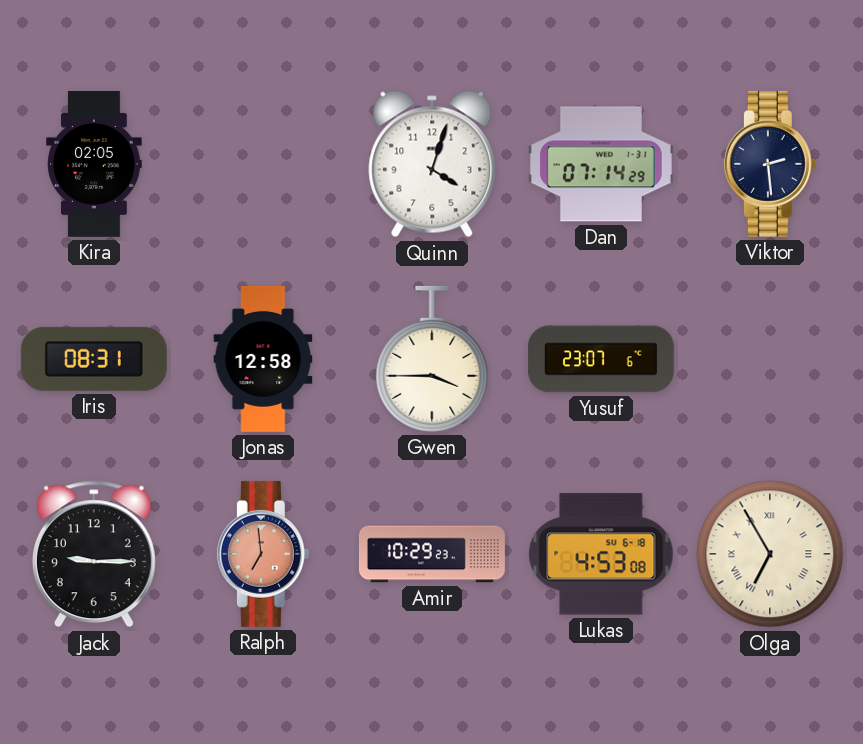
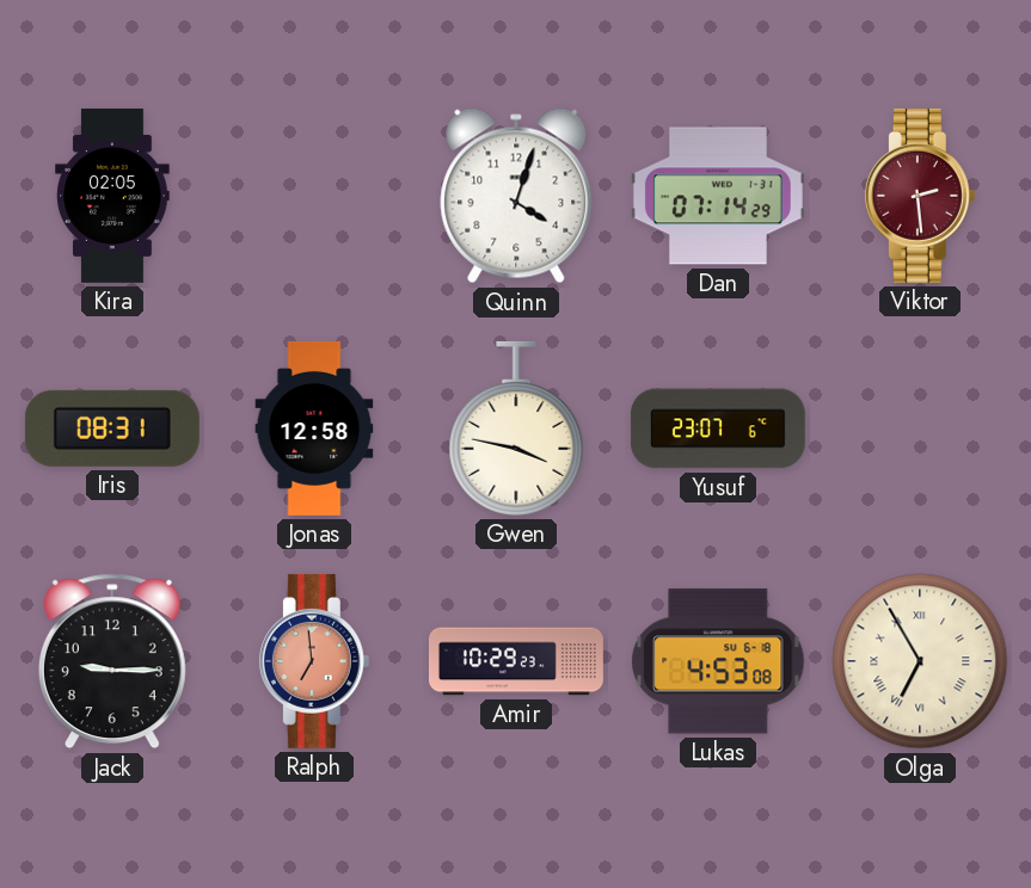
Viktor dial: navy -> burgundy
Gwen: 3:45 -> 3:47
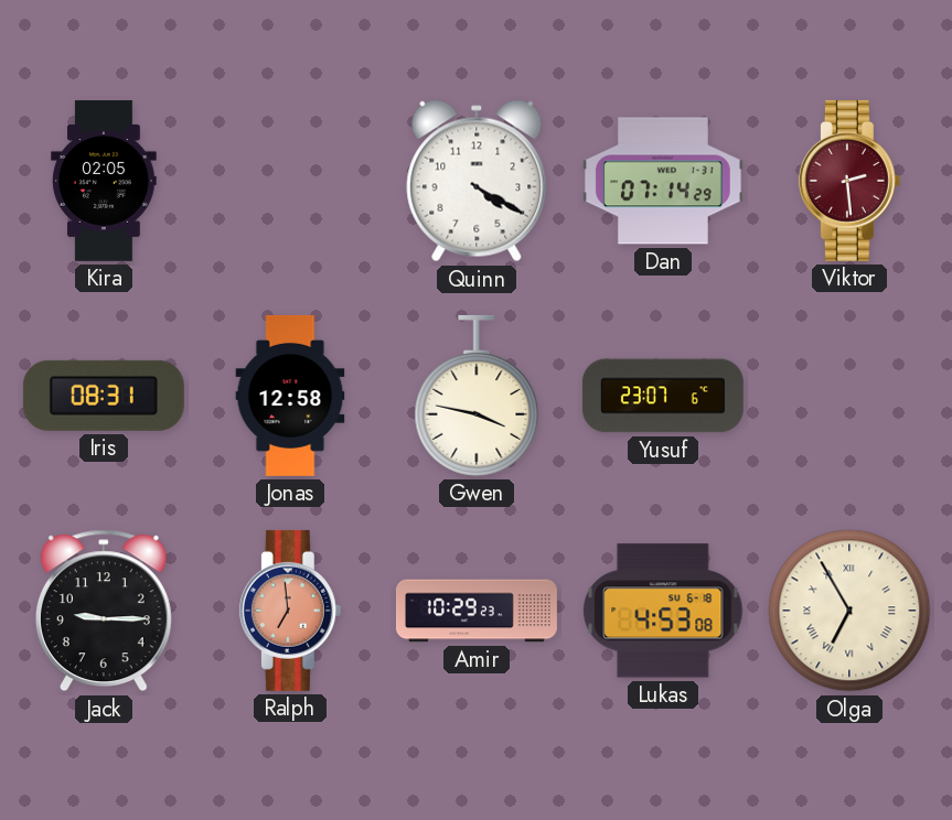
Quinn: 4:03 -> 4:20
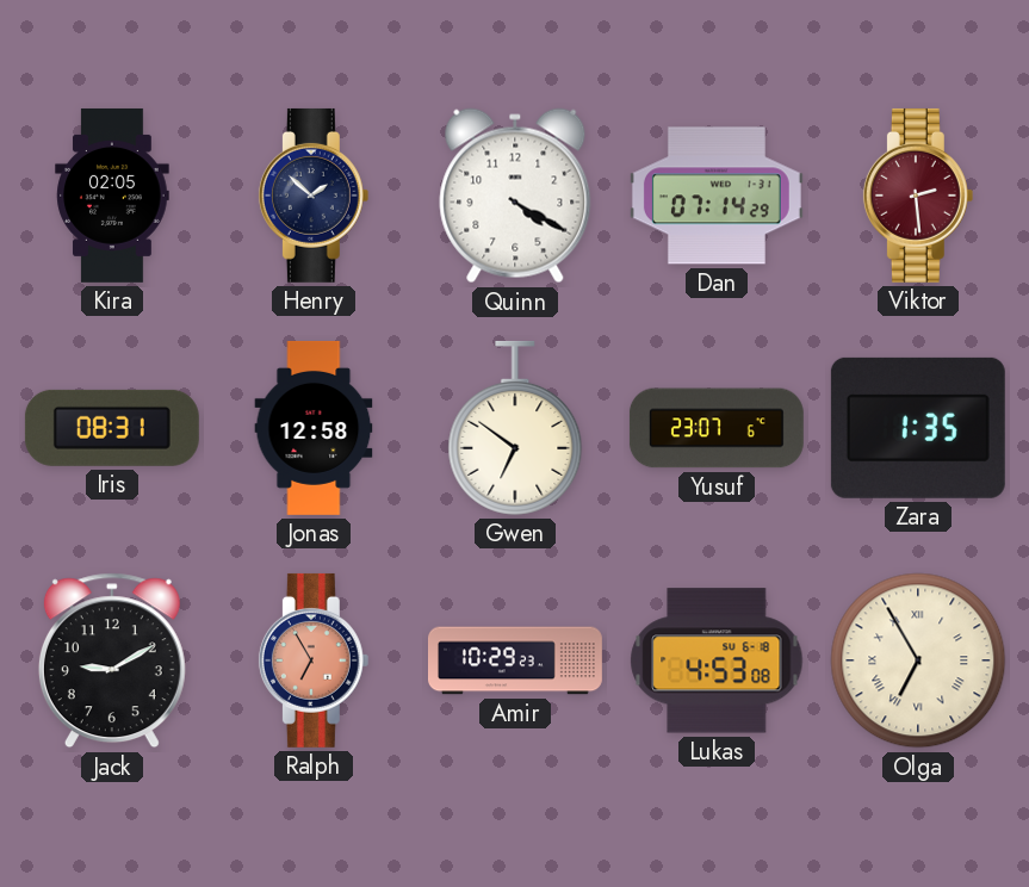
Henry: none -> 1:52
Gwen: 3:47 -> 6:51
Zara: none -> 1:35
Jack: 9:15 -> 9:10
Ralph: 6:59 -> 6:55
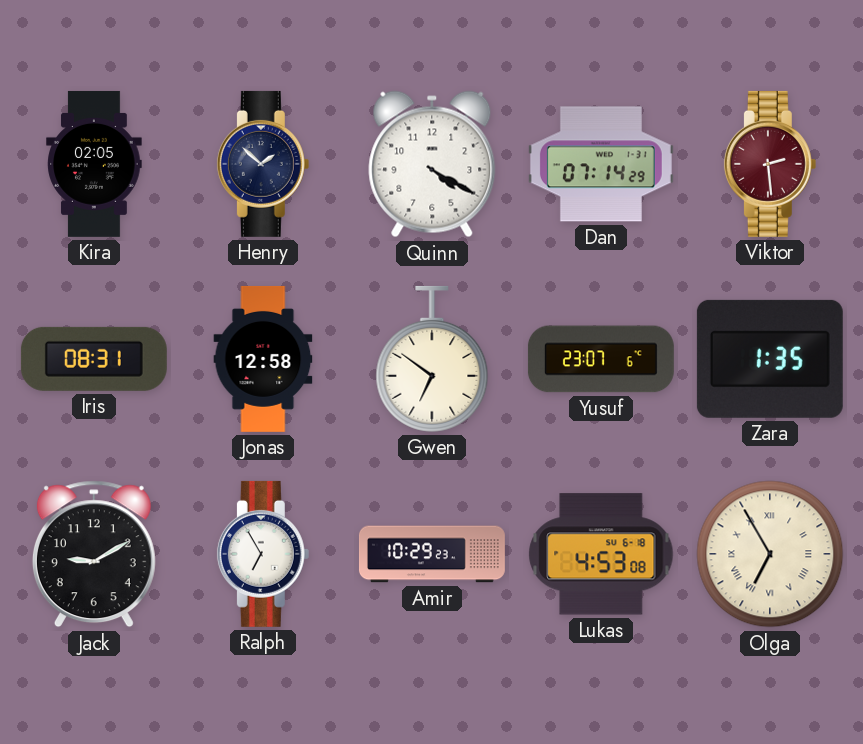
Ralph dial: salmon -> white
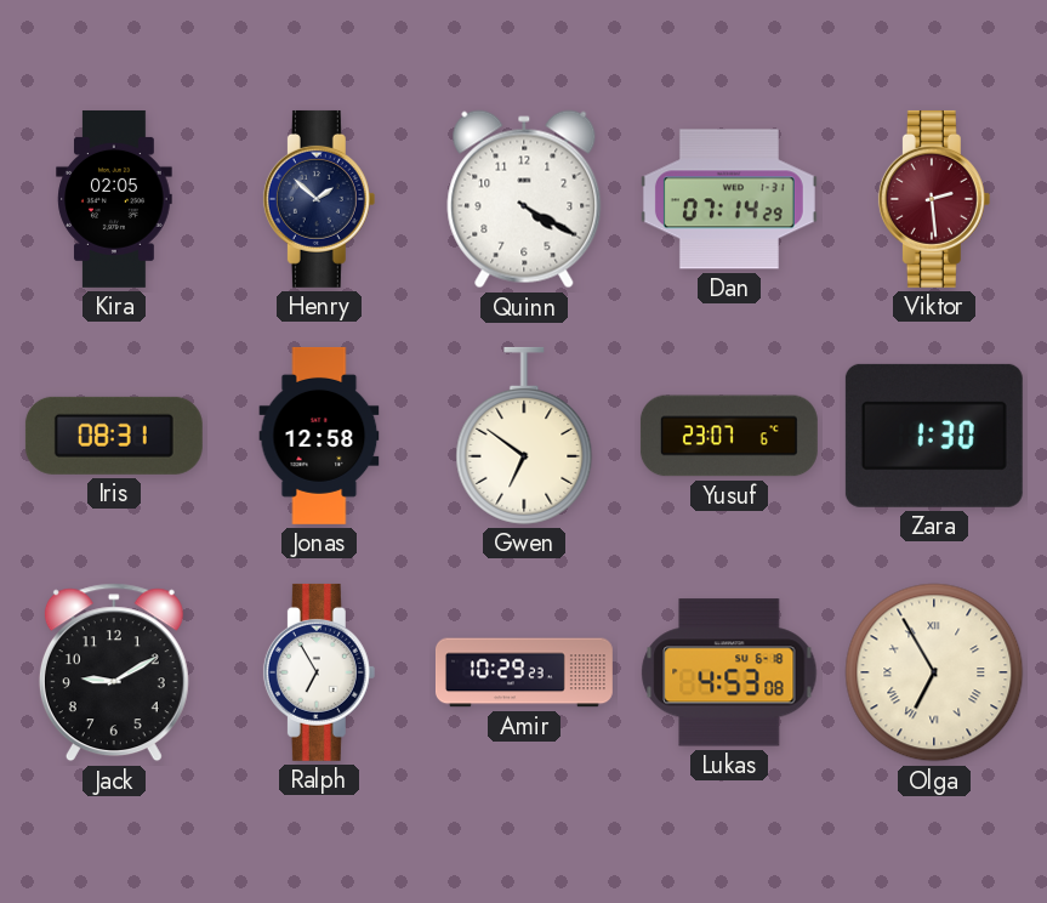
Zara: 1:35 -> 1:30
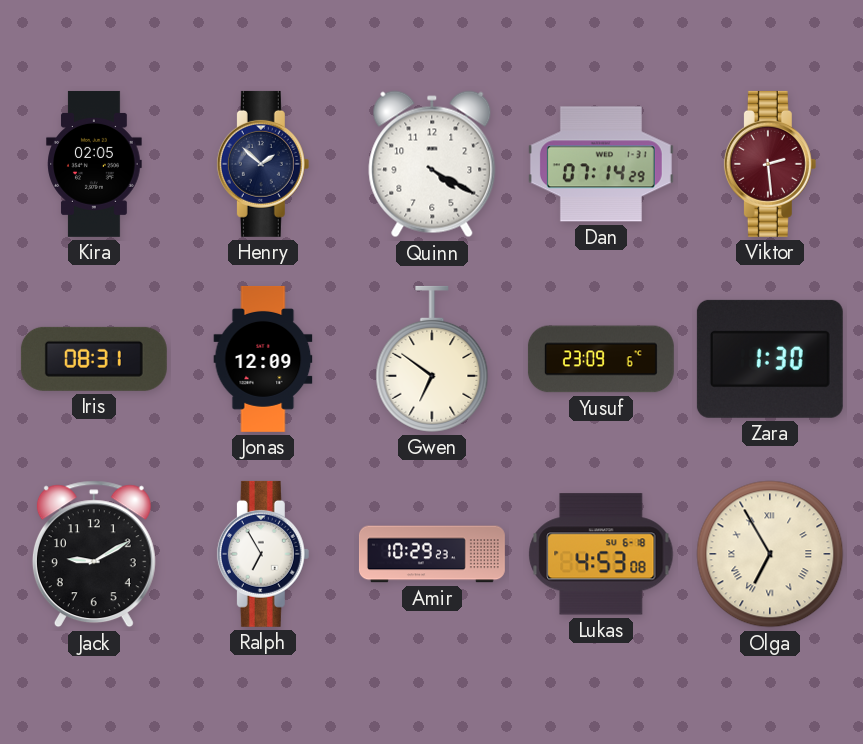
Jonas: 12:58 -> 12:09
Yusuf: 23:07 -> 23:09
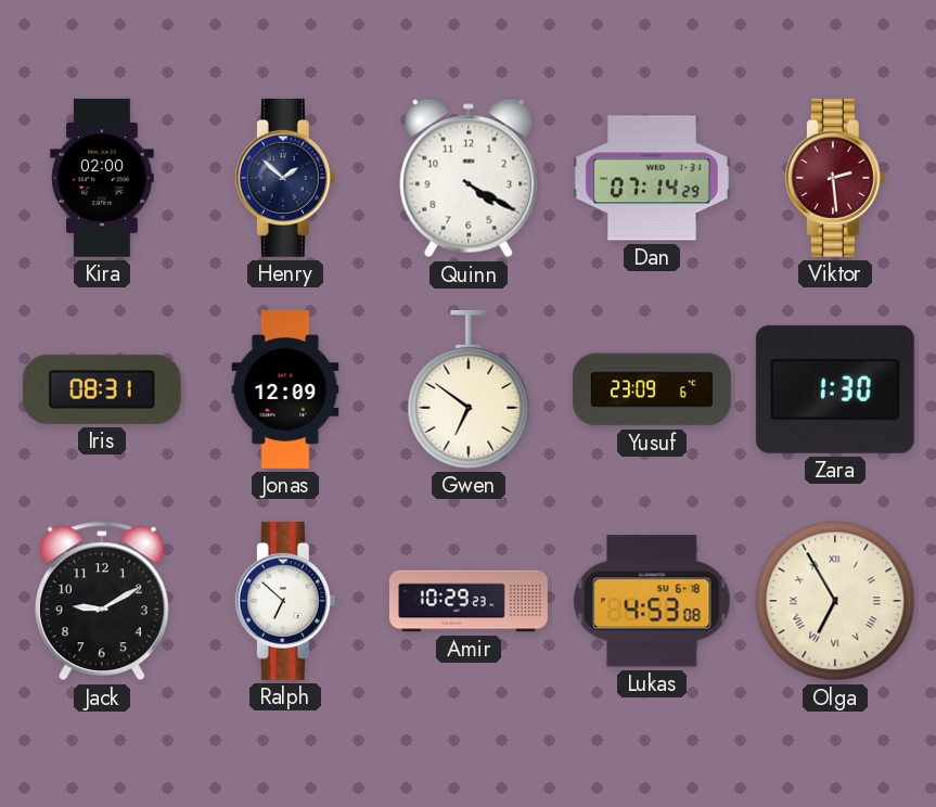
Kira: 02:05 -> 02:00
Ralph: 6:55 -> 6:52
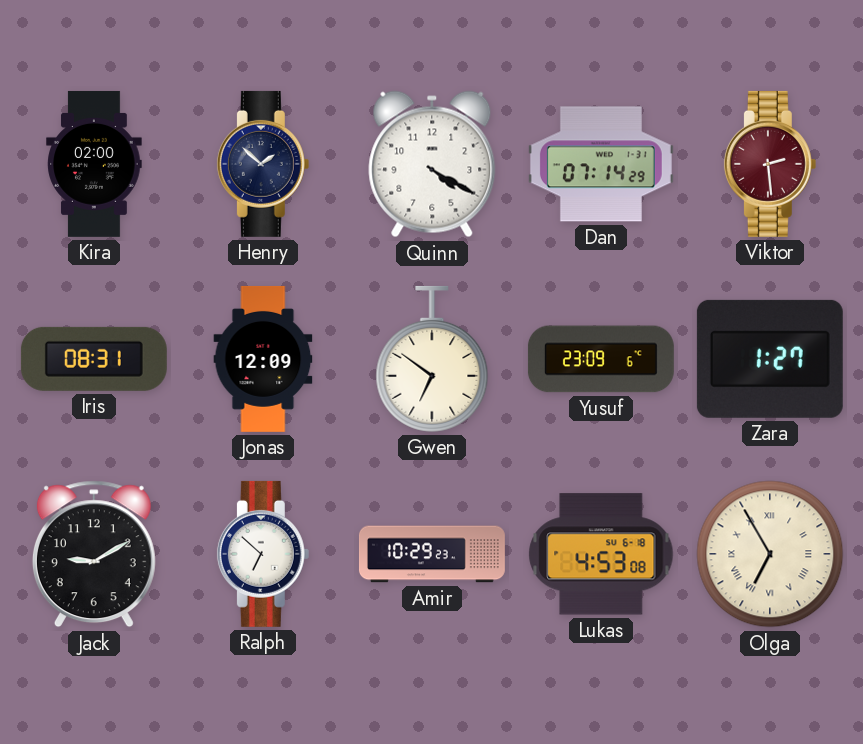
Zara: 1:30 -> 1:27
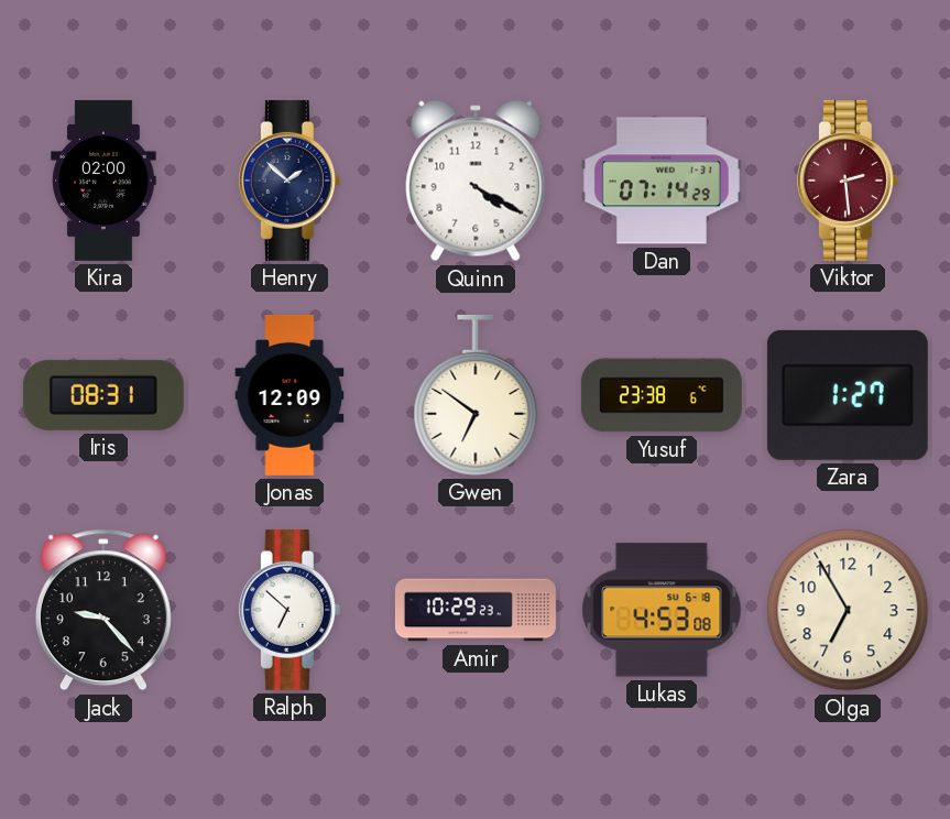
Yusuf: 23:09 -> 23:38
Jack: 9:10 -> 9:23
Olga numerals: Roman -> Arabic
